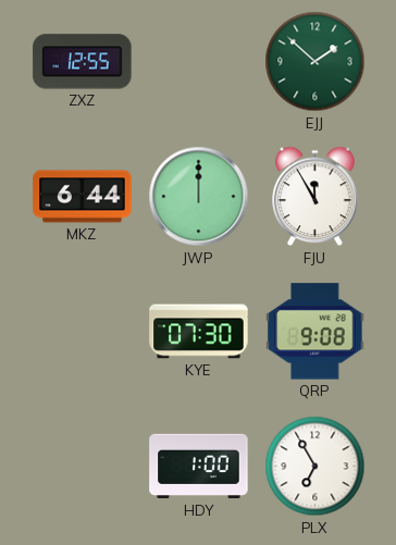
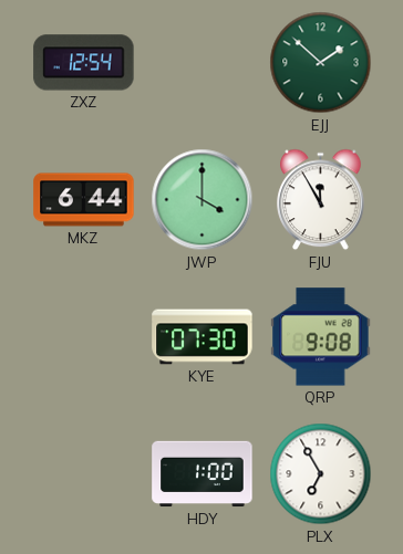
ZXZ: 12:55 -> 12:54
JWP: 12:00 -> 4:00
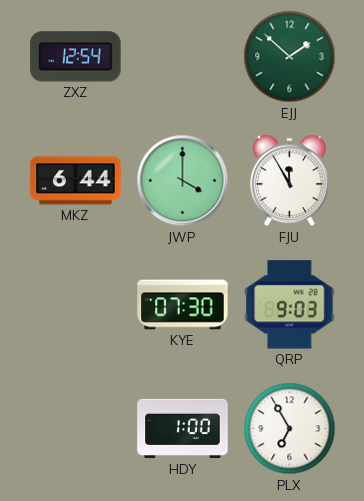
QRP: 9:08 -> 9:03
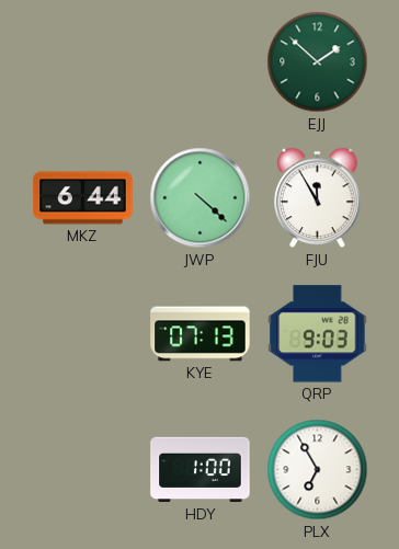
ZXZ: 12:54 -> none
JWP: 4:00 -> 4:22
KYE: 07:30 -> 07:13
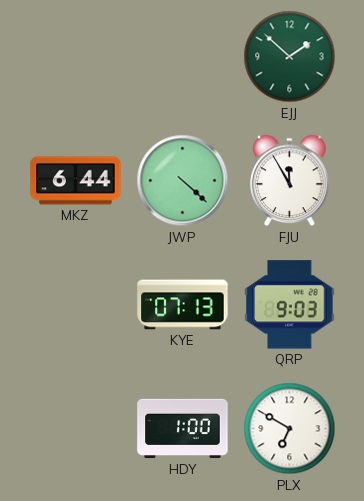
PLX: 6:55 -> 6:50
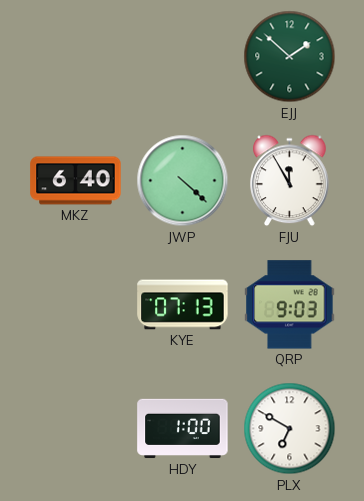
MKZ: 6:44 -> 6:40
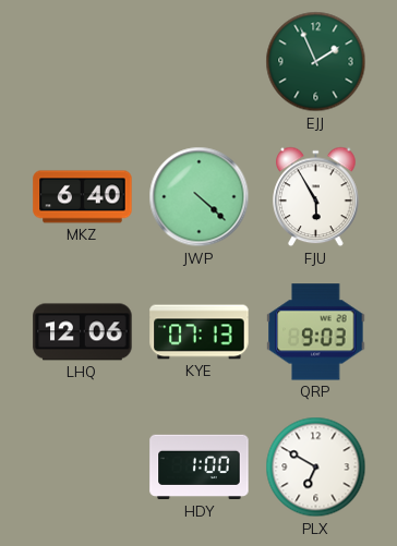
EJJ: 1:52 -> 1:56
FJU: 11:55 -> 5:55
LHQ: none -> 12:06
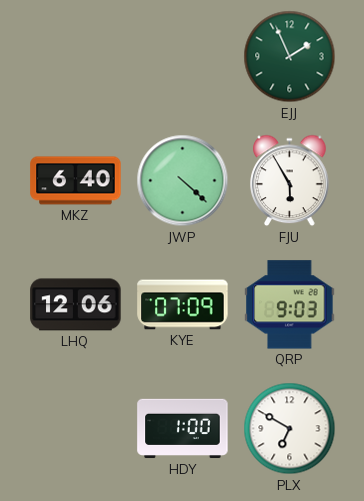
KYE: 07:13 -> 07:09
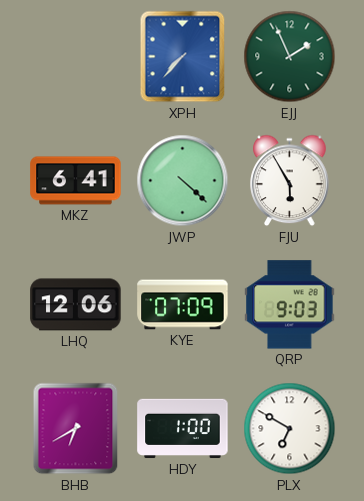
XPH: none -> 7:37
MKZ: 6:40 -> 6:41
BHB: none -> 6:40
